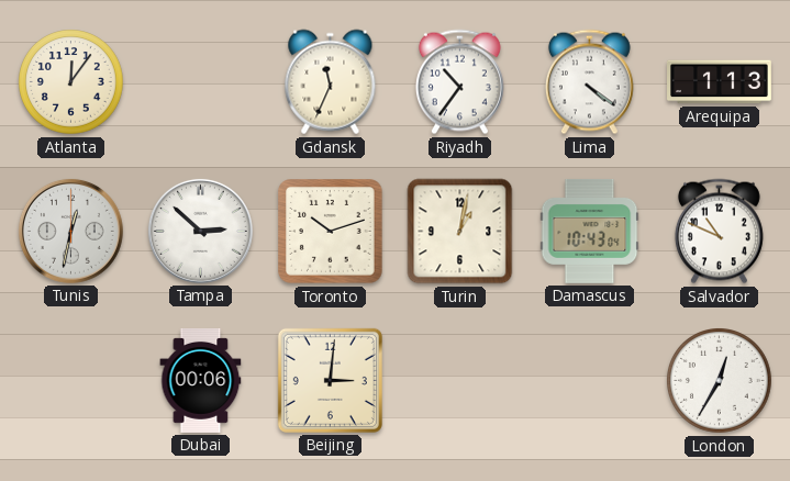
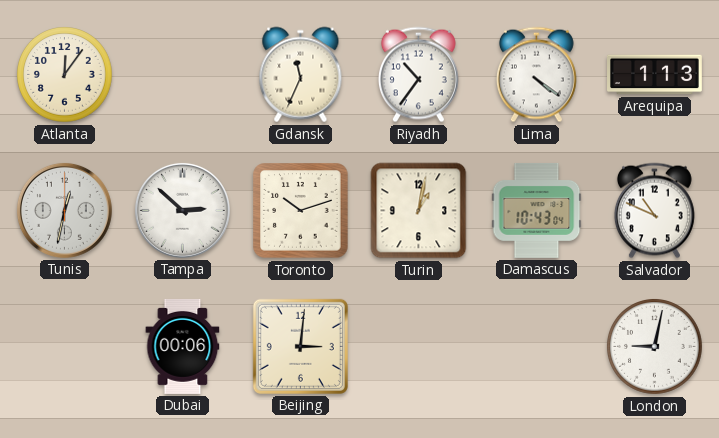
London: 12:35 -> 9:02
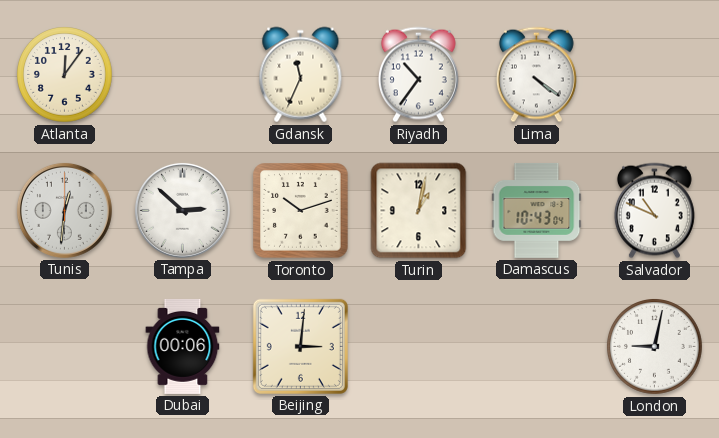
Arequipa: 1:13 -> none
Tunis: 12:32 -> 12:31
